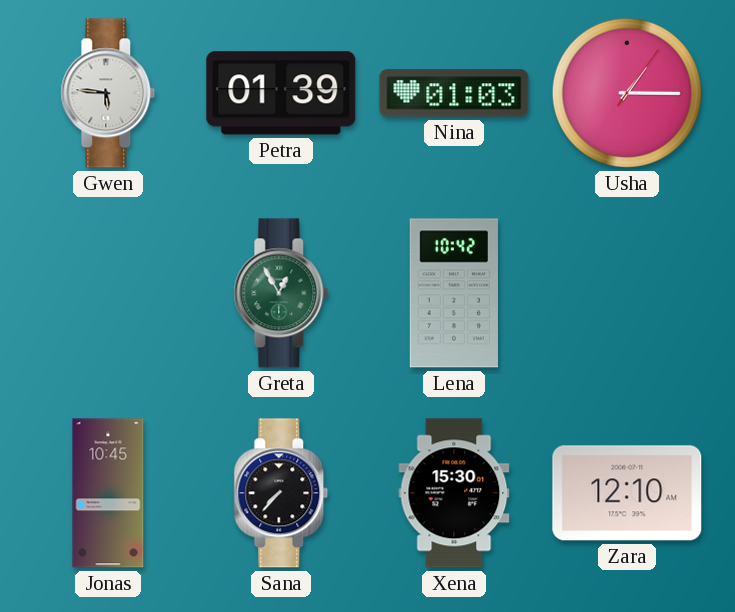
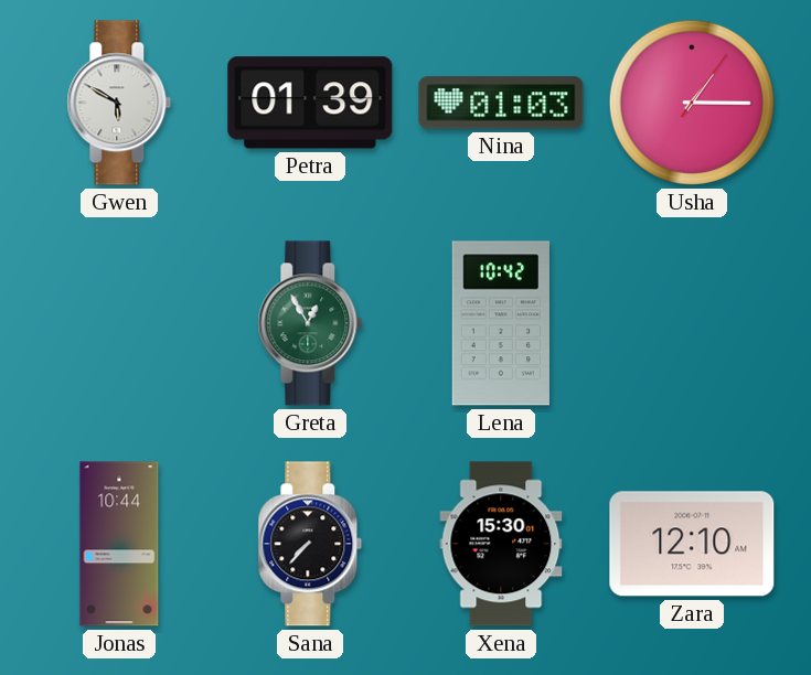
Gwen: 5:46 -> 5:50
Jonas: 10:45 -> 10:44
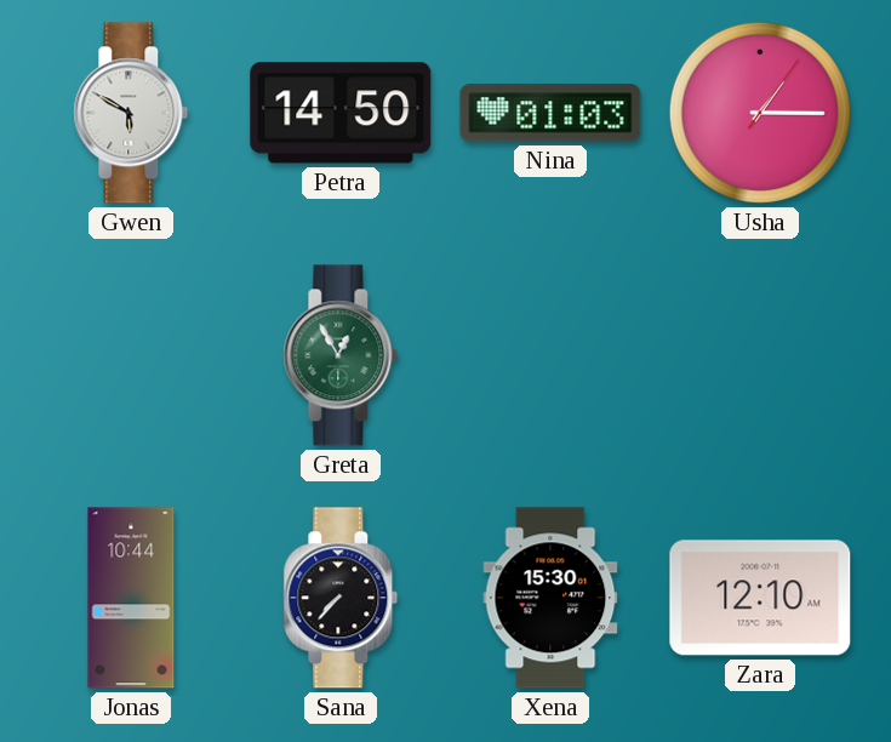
Petra: 01:39 -> 14:50
Lena: 10:42 -> none
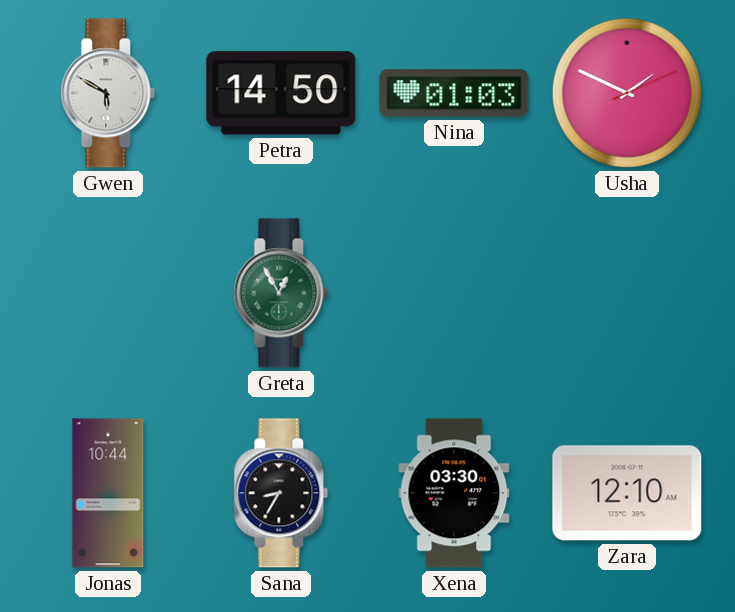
Usha: 1:15 -> 1:49
Sana: 7:37 -> 8:35
Xena: 15:30 -> 03:30
